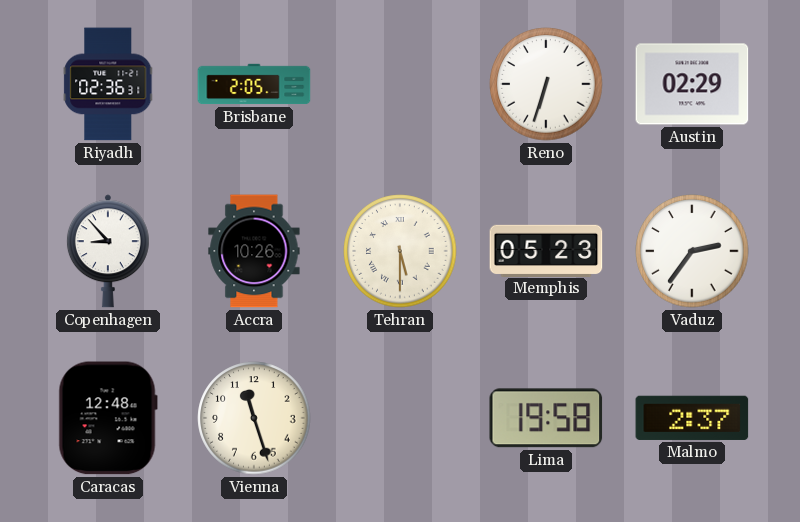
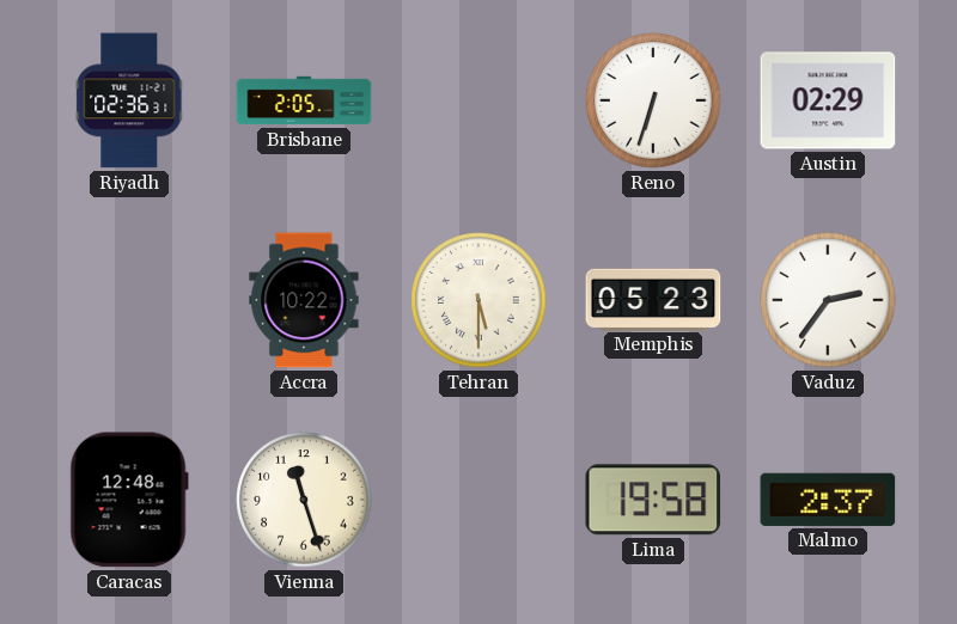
Copenhagen: 8:53 -> none
Accra: 10:26 -> 10:22
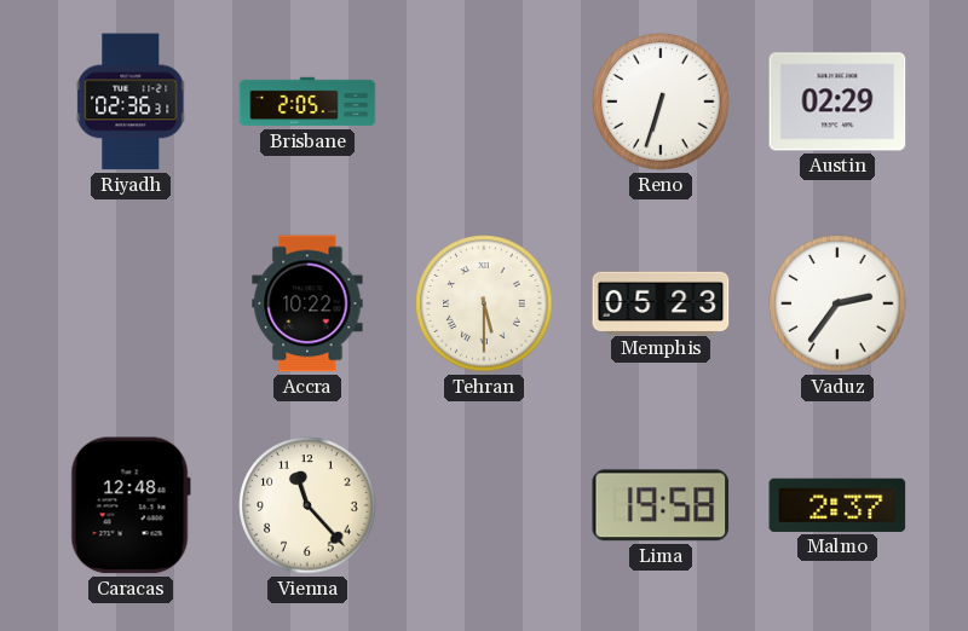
Vienna: 11:27 -> 11:23
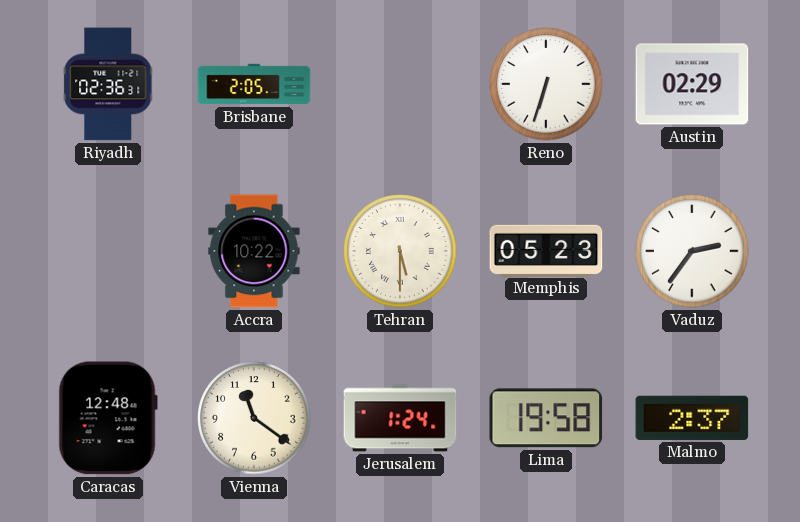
Vienna: 11:23 -> 11:21
Jerusalem: none -> 1:24
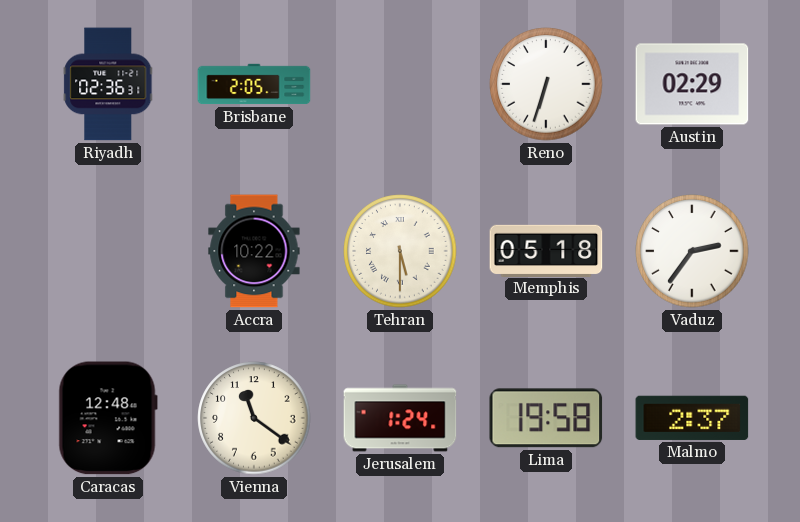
Memphis: 05:23 -> 05:18
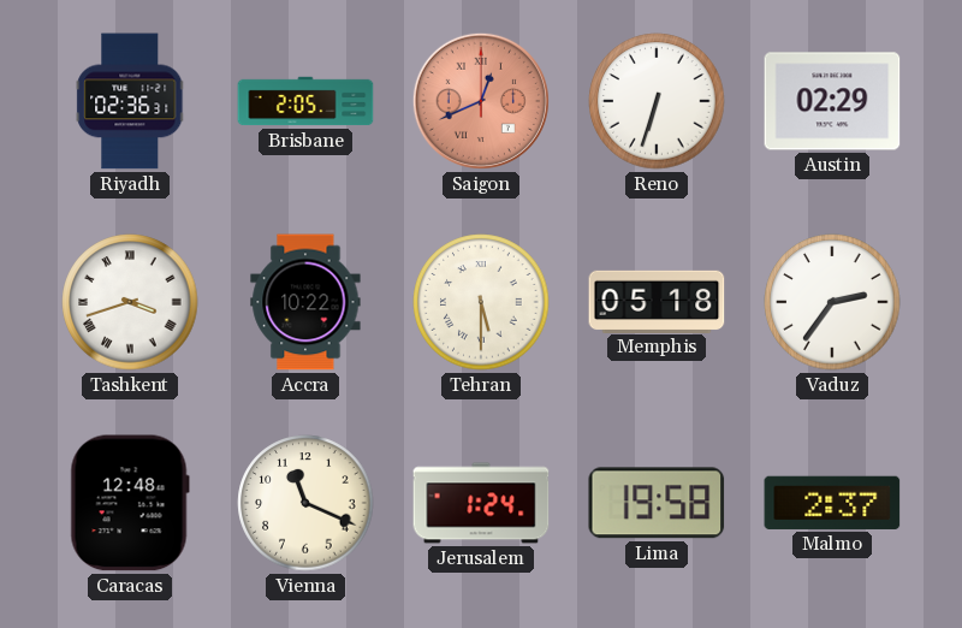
Saigon: none -> 12:41
Tashkent: none -> 3:42
Vienna: 11:21 -> 11:19
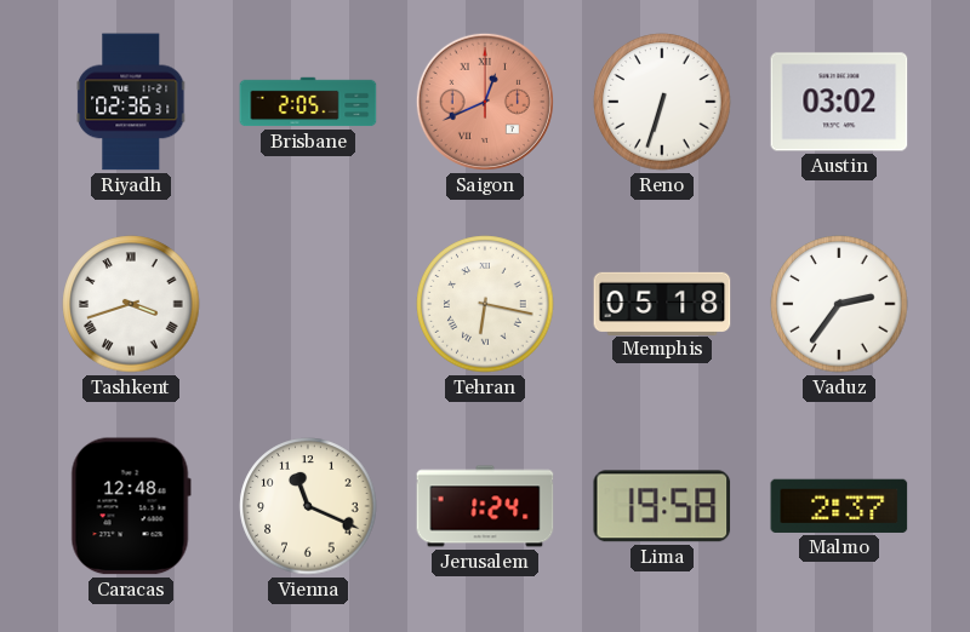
Austin: 02:29 -> 03:02
Accra: 10:22 -> none
Tehran: 5:30 -> 6:17
